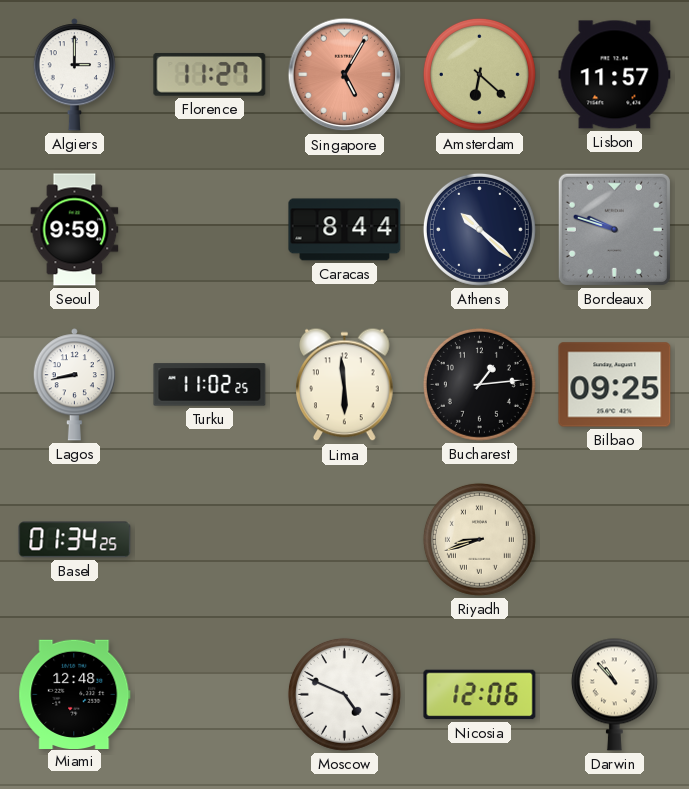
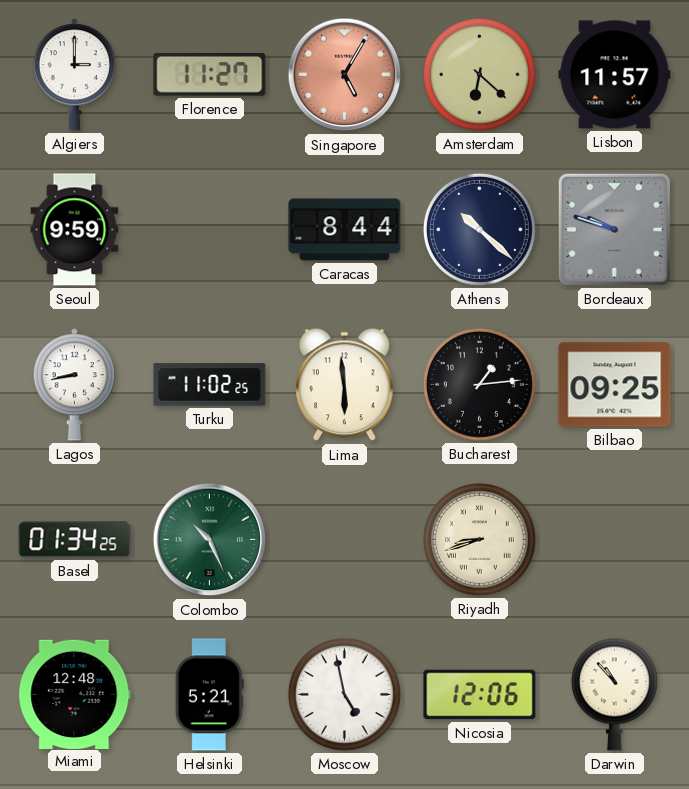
Colombo: none -> 10:26
Helsinki: none -> 5:21
Moscow: 4:49 -> 4:58
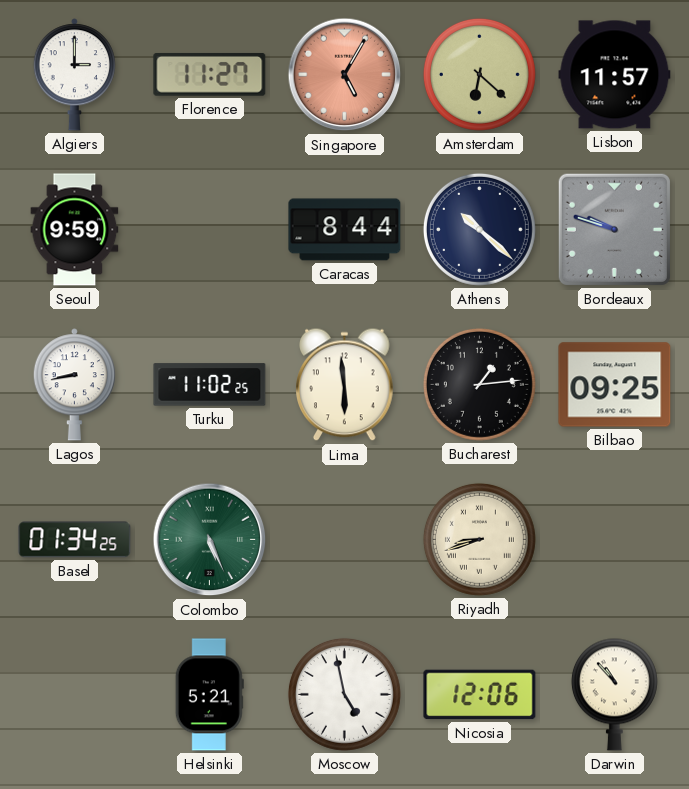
Colombo: 10:26 -> 5:26
Miami: 12:48 -> none
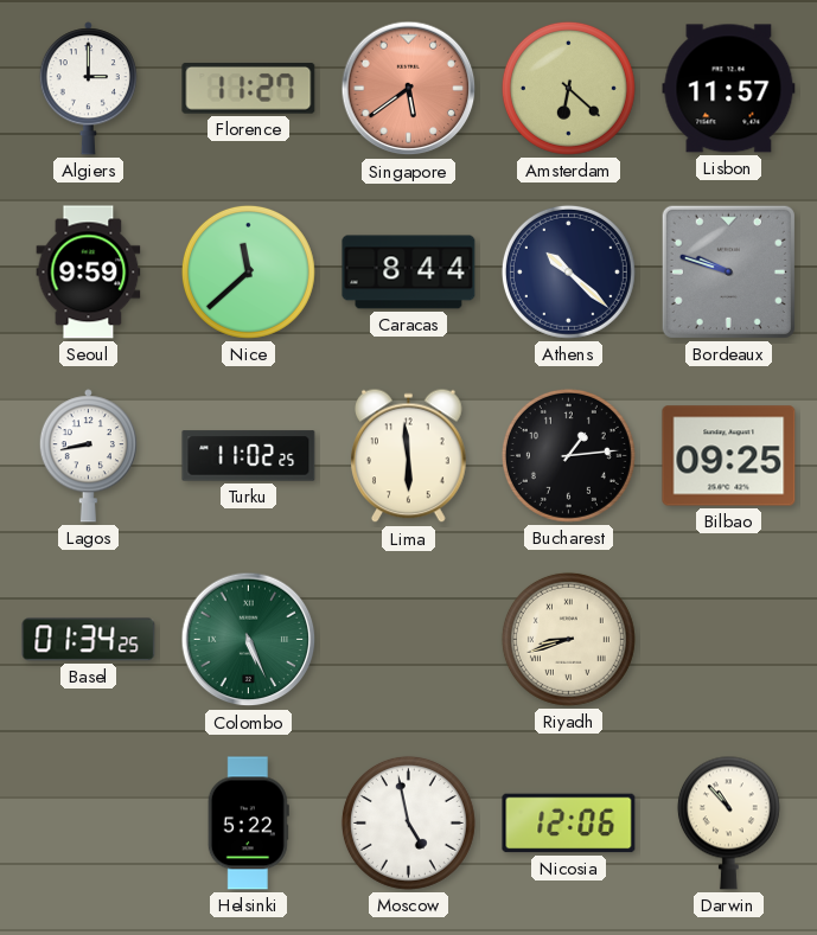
Singapore: 5:05 -> 5:39
Nice: none -> 11:38
Helsinki: 5:21 -> 5:22
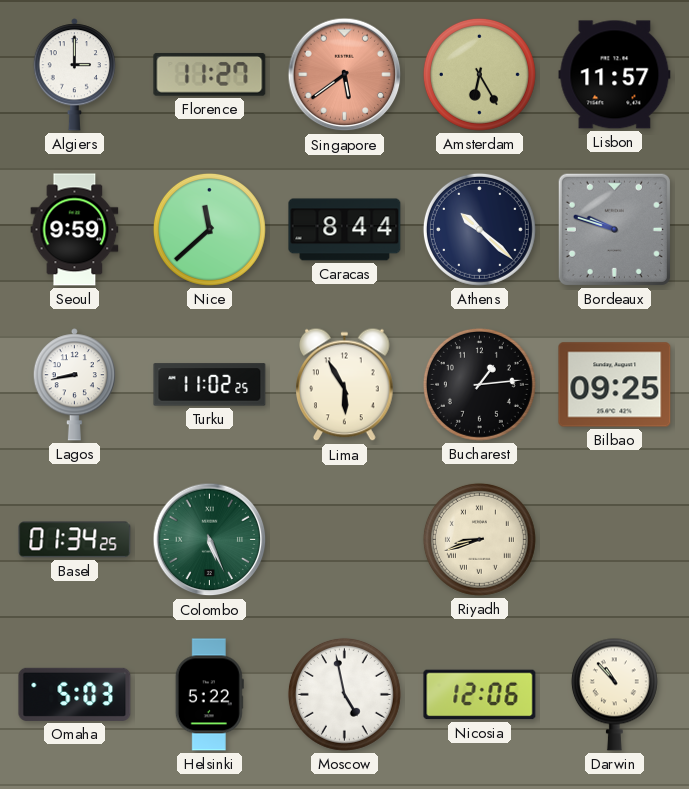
Amsterdam: 6:22 -> 6:25
Lima: 5:59 -> 5:55
Omaha: none -> 5:03
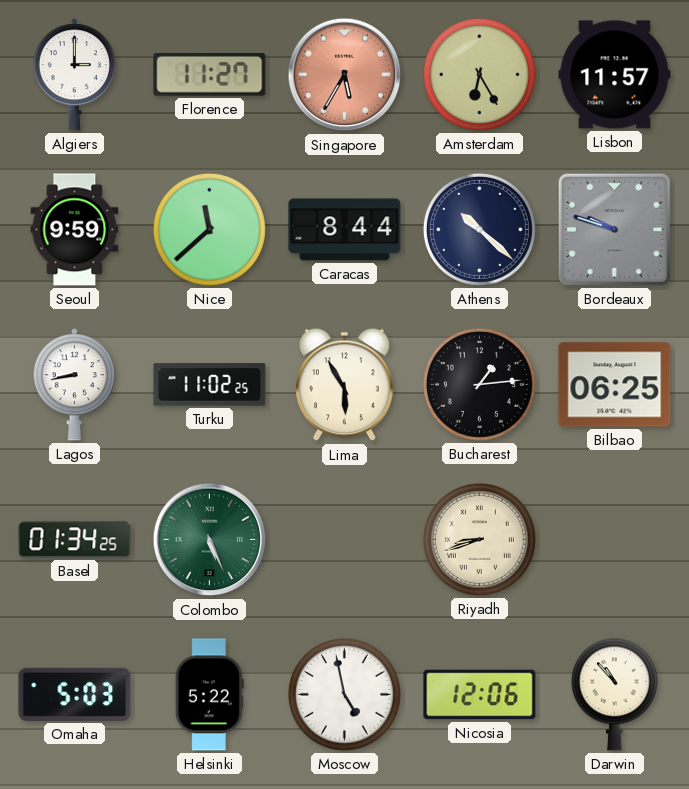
Singapore: 5:39 -> 5:35
Bilbao: 09:25 -> 06:25
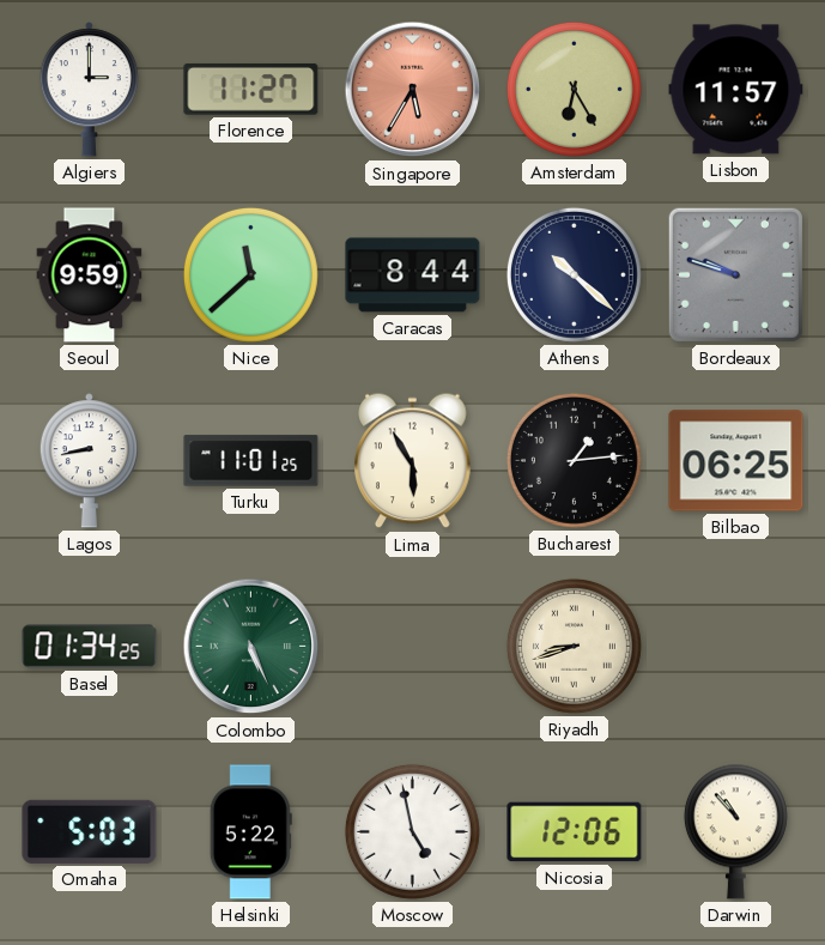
Turku: 11:02 -> 11:01
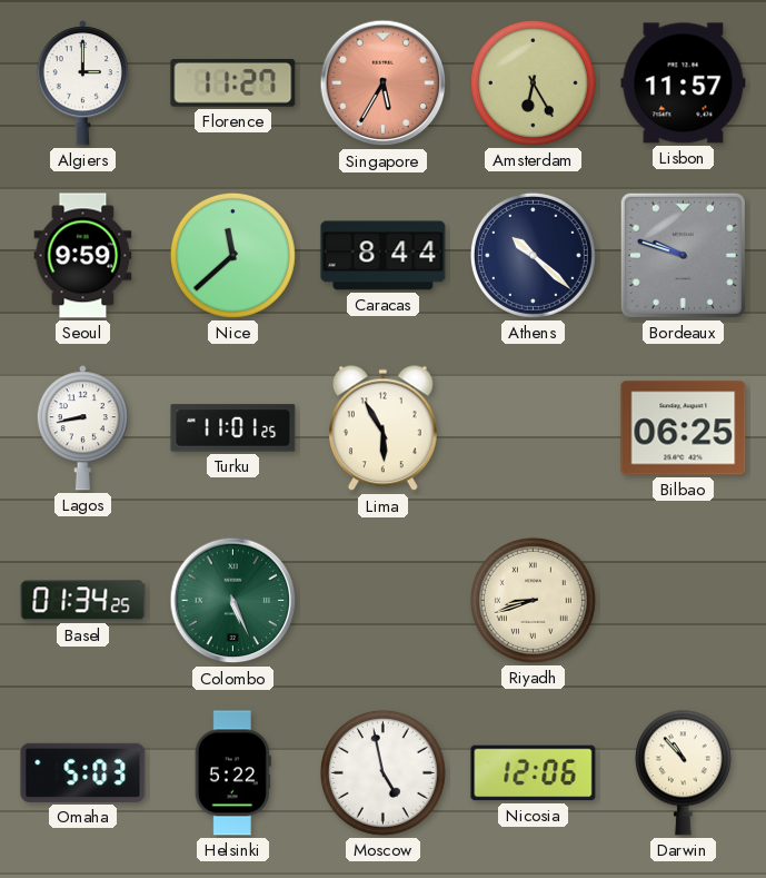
Bucharest: 1:14 -> none
